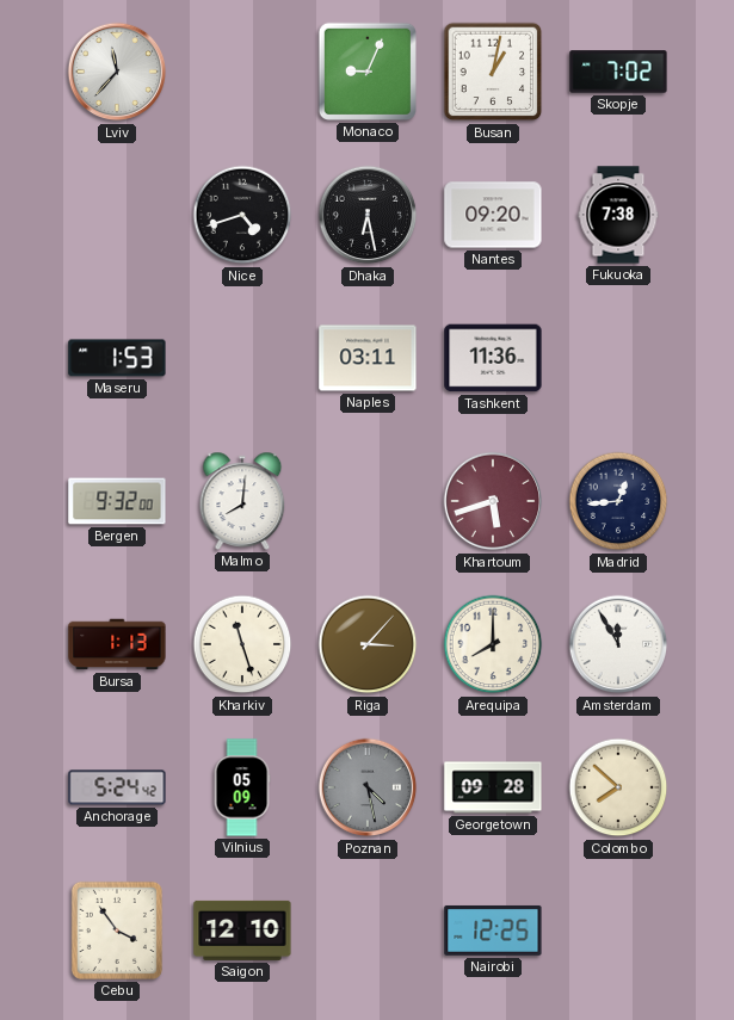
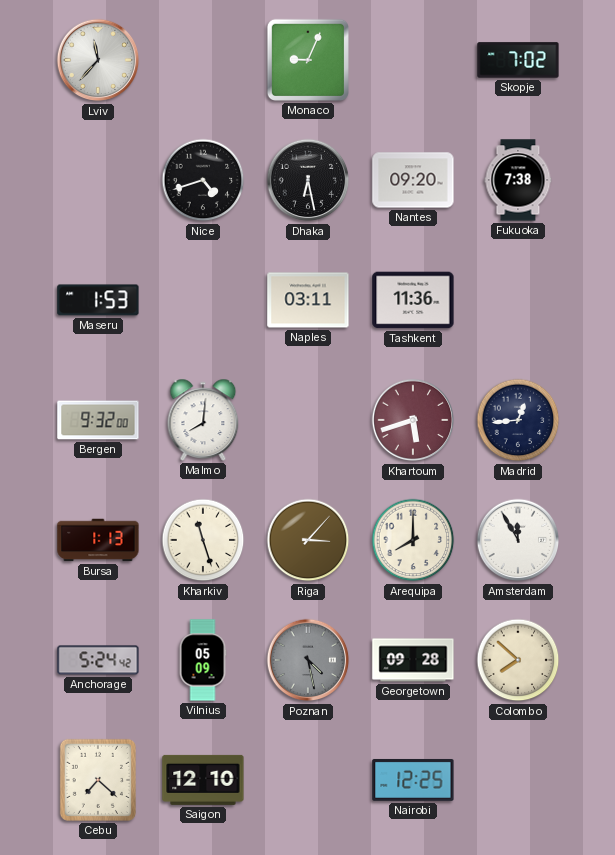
Busan: 1:02 -> none
Cebu: 3:54 -> 7:22
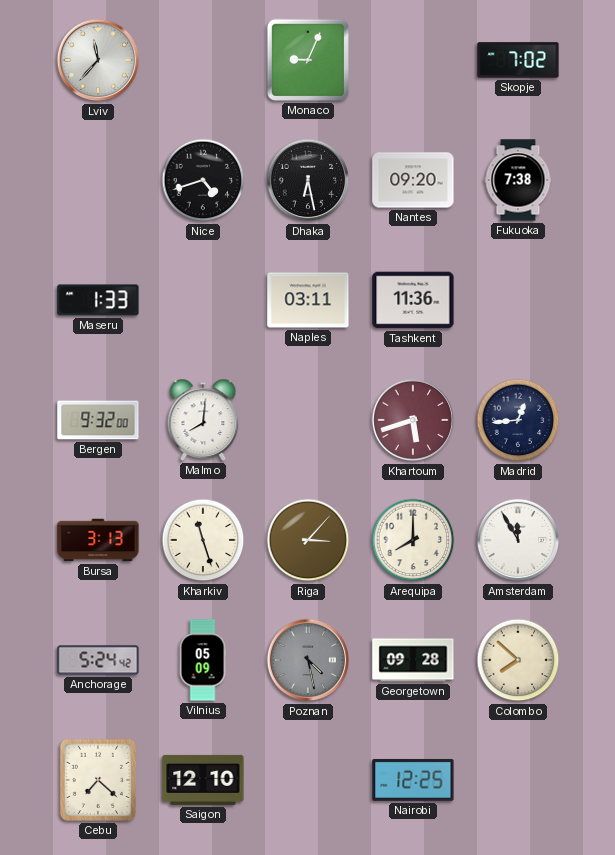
Maseru: 1:53 -> 1:33
Bursa: 1:13 -> 3:13
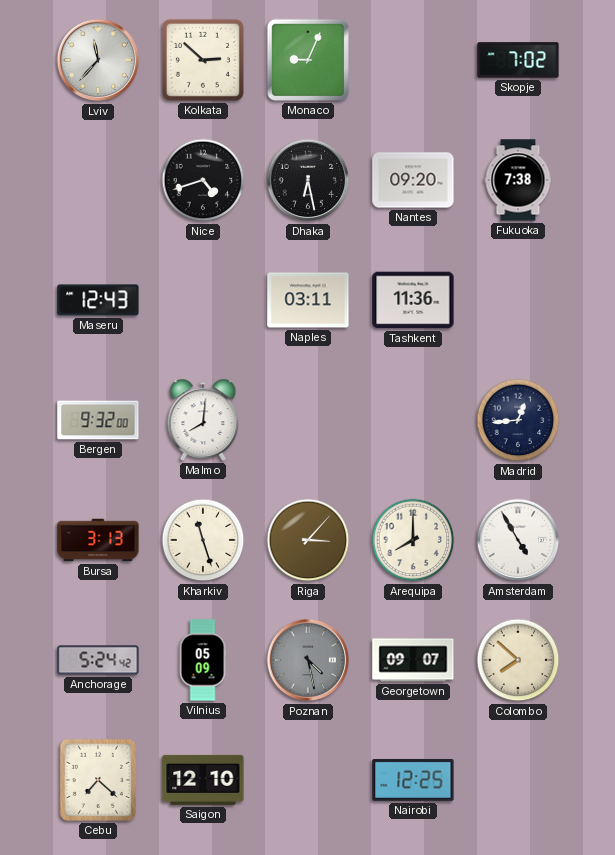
Kolkata: none -> 2:52
Maseru: 1:33 -> 12:43
Khartoum: 5:42 -> none
Amsterdam: 11:55 -> 4:55
Georgetown: 09:28 -> 09:07
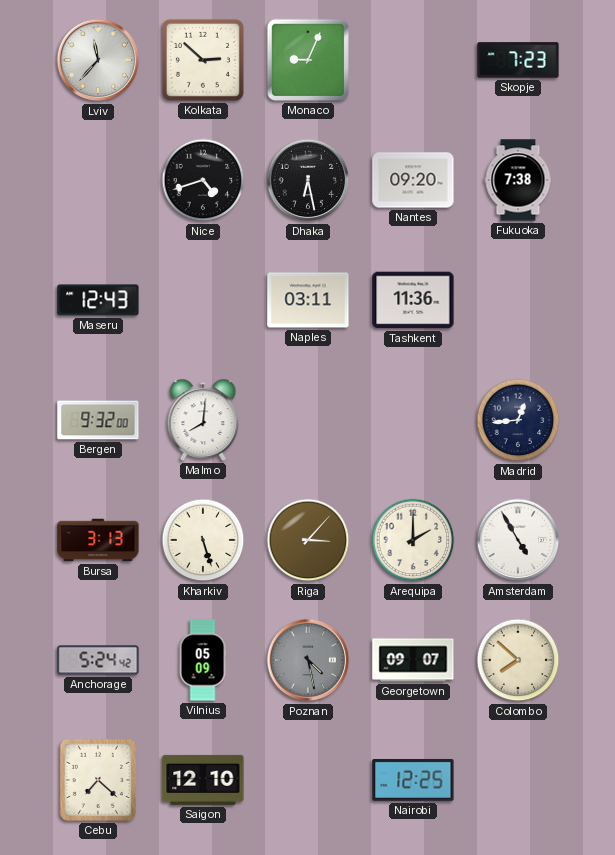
Skopje: 7:02 -> 7:23
Kharkiv: 11:27 -> 5:27
Arequipa: 8:00 -> 2:00
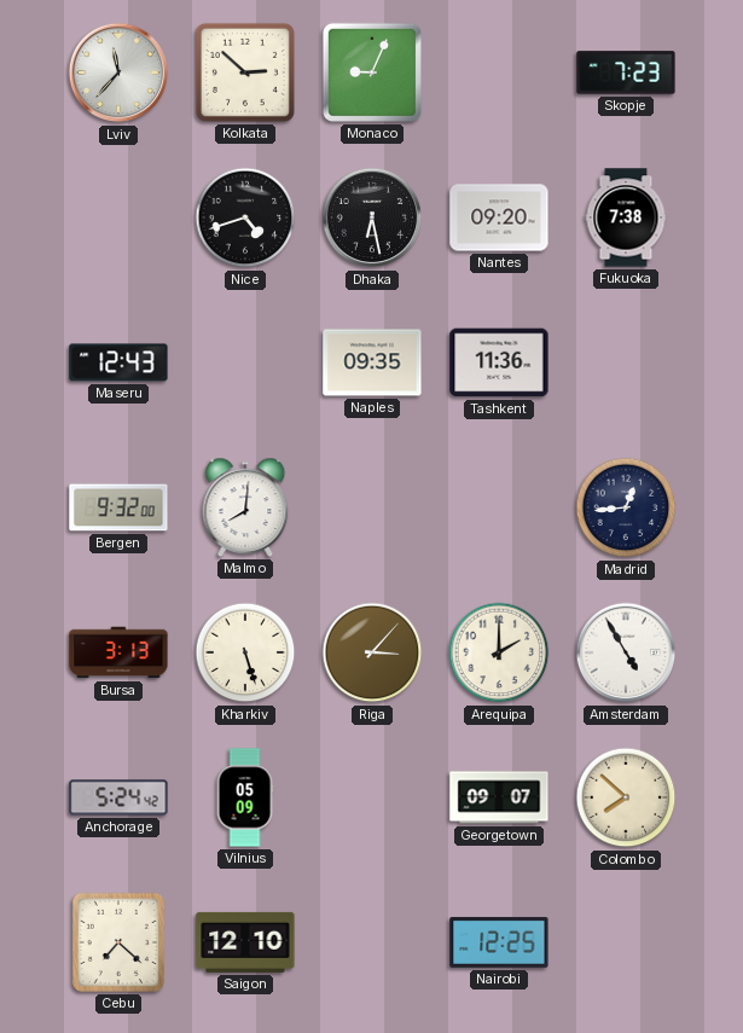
Naples: 03:11 -> 09:35
Poznan: 4:28 -> none
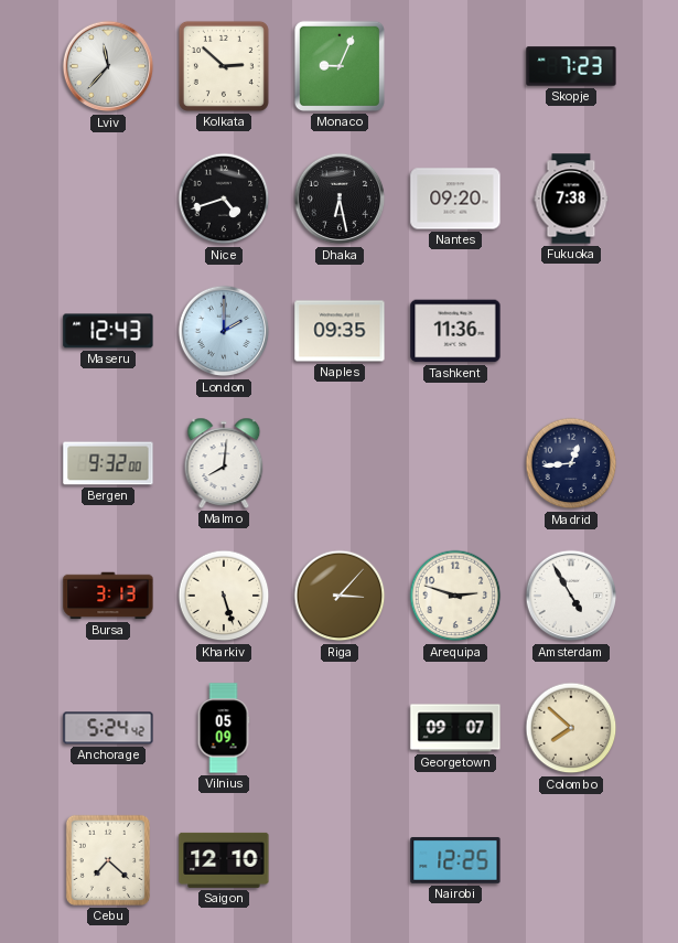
London: none -> 2:00
Arequipa: 2:00 -> 2:48
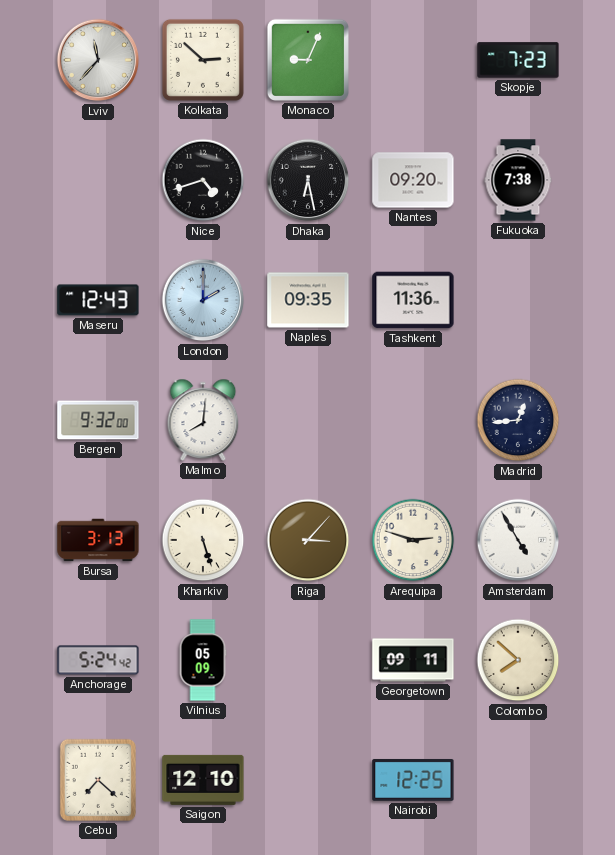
Georgetown: 09:07 -> 09:11
